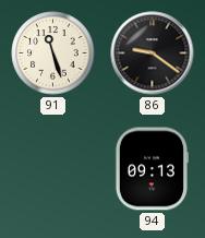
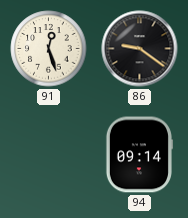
91: 11:27 -> 12:27
94: 09:13 -> 09:14
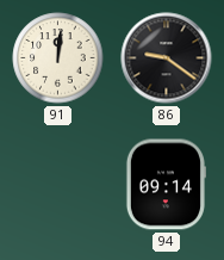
91: 12:27 -> 12:01
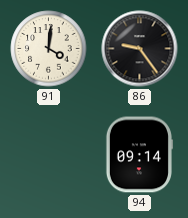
91: 12:01 -> 4:01
86: 9:21 -> 9:24
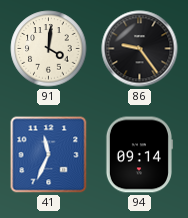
41: none -> 11:34
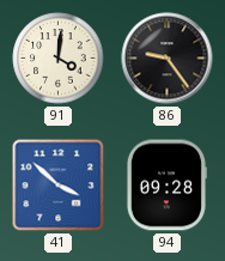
41: 11:34 -> 3:52
94: 09:14 -> 09:28
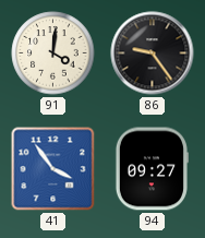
41: 3:52 -> 3:54
94: 09:28 -> 09:27
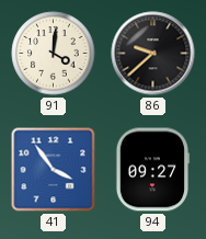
86: 9:24 -> 9:38
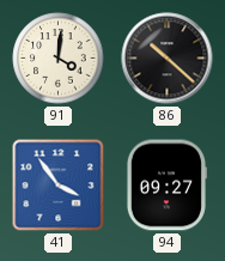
86: 9:38 -> 10:22
